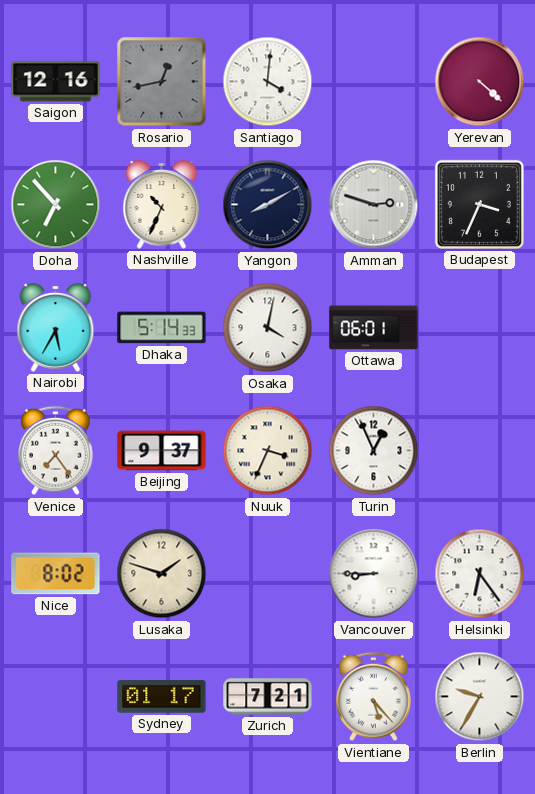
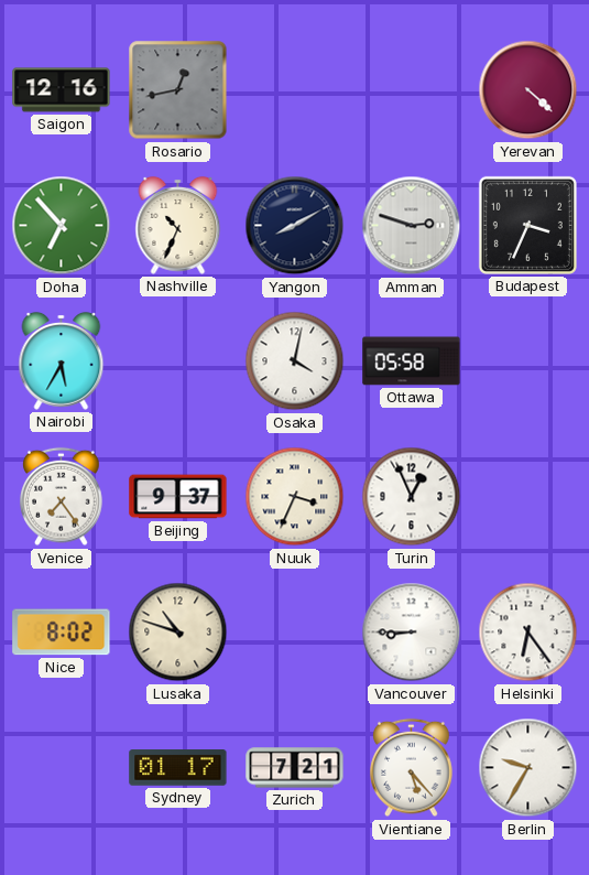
Santiago: 4:01 -> none
Dhaka: 5:14 -> none
Ottawa: 06:01 -> 05:58
Lusaka: 1:48 -> 10:48
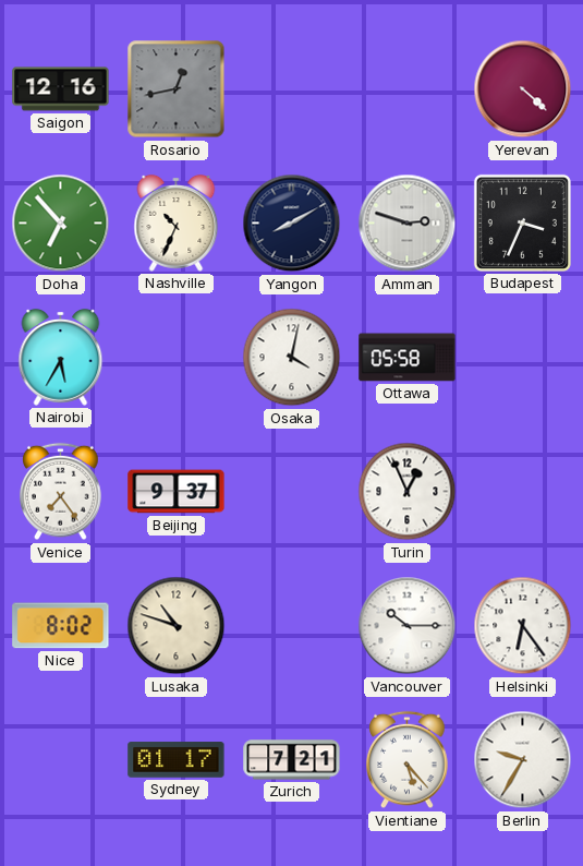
Nuuk: 3:34 -> none
Vancouver: 8:45 -> 10:15
